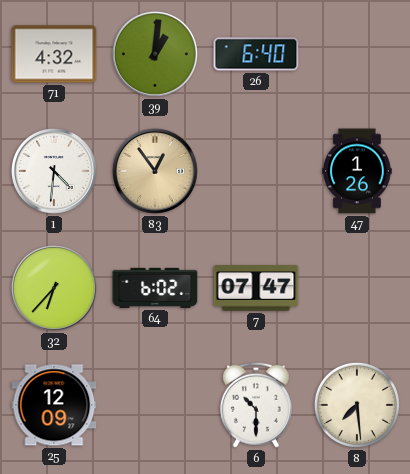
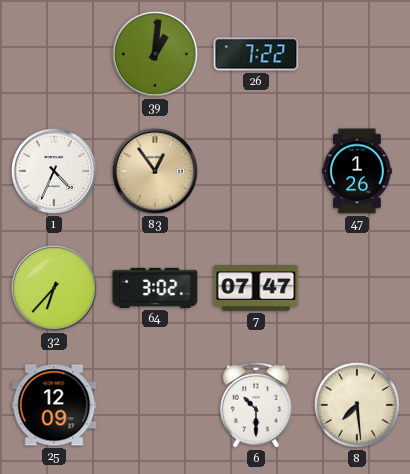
71: 4:32 -> none
26: 6:40 -> 7:22
1: 4:31 -> 4:34
64: 6:02 -> 3:02
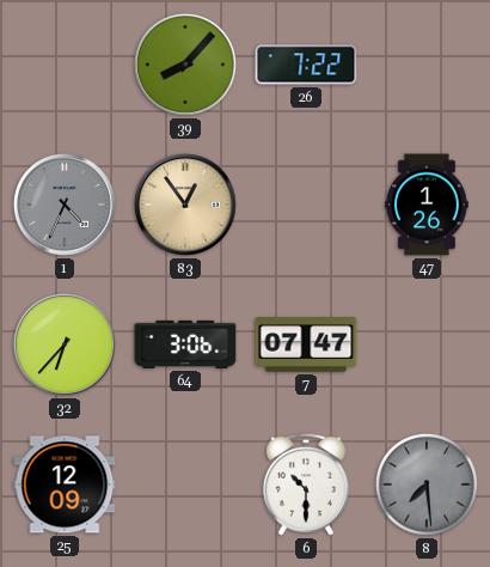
39: 1:01 -> 8:07
1 dial: white -> grey
64: 3:02 -> 3:06
8 dial: cream -> grey
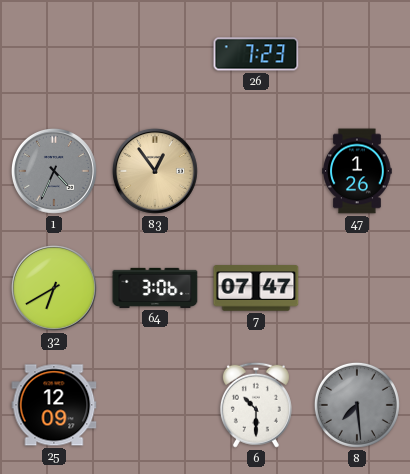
39: 8:07 -> none
26: 7:22 -> 7:23
32: 6:37 -> 6:40
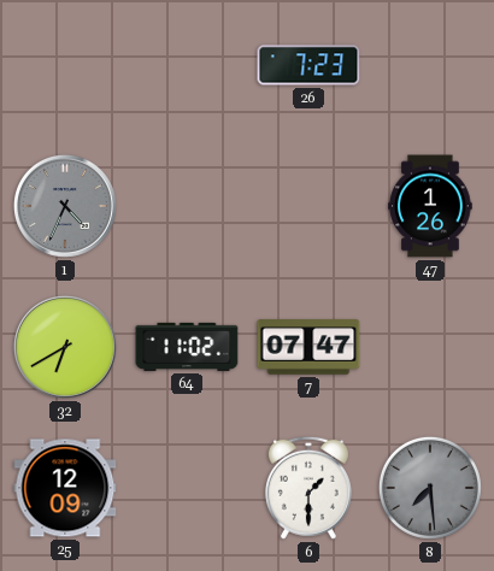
83: 12:54 -> none
64: 3:06 -> 11:02
6: 10:30 -> 1:30
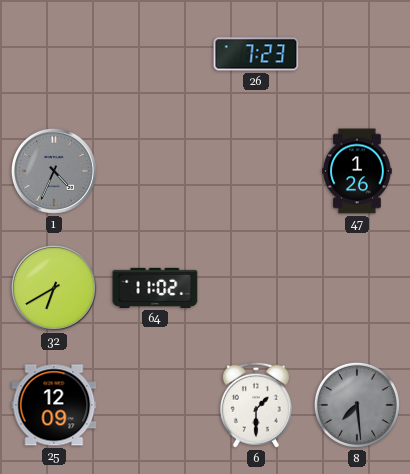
7: 07:47 -> none
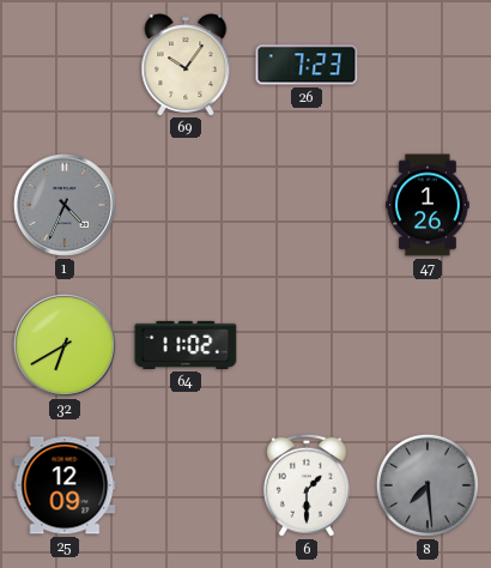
69: none -> 10:06
